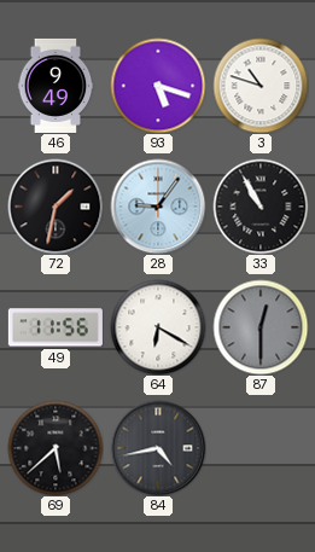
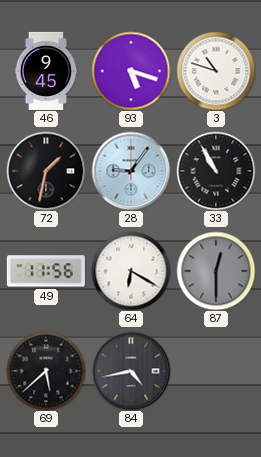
46: 9:49 -> 9:45
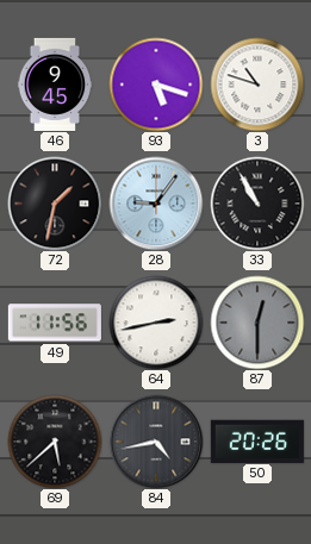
64: 6:20 -> 2:43
50: none -> 20:26
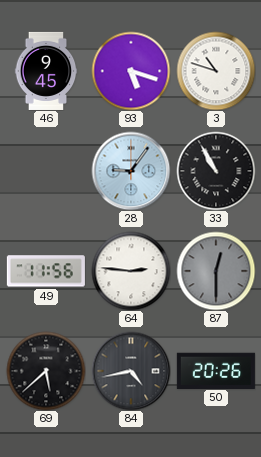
72: 1:32 -> none
64: 2:43 -> 2:46
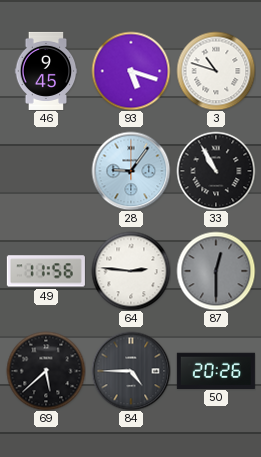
84: 4:43 -> 4:45
